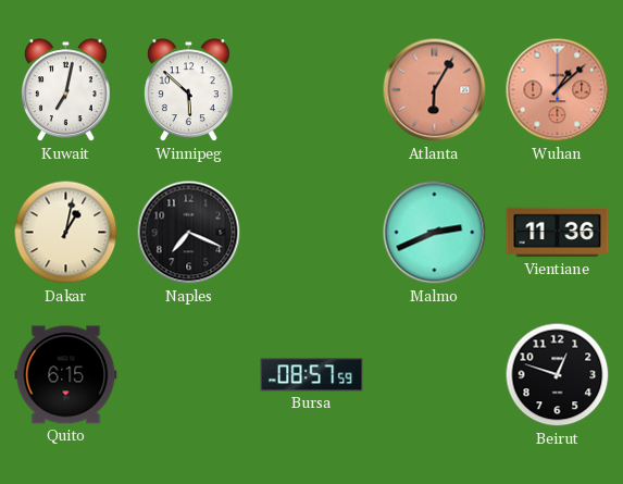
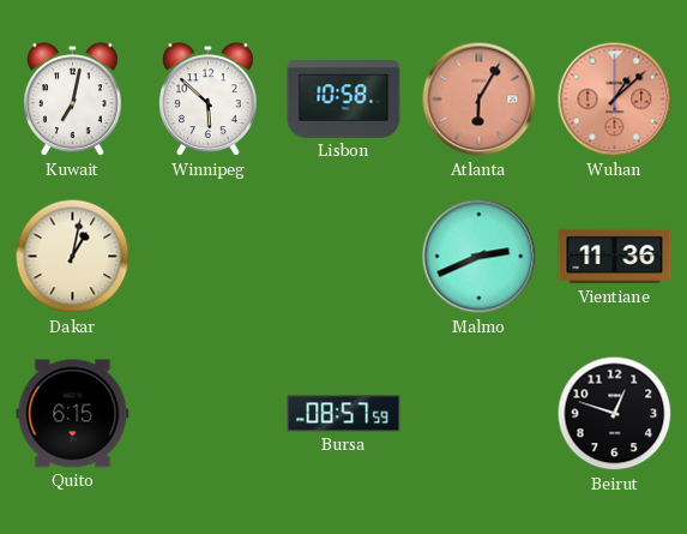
Lisbon: none -> 10:58
Naples: 7:19 -> none
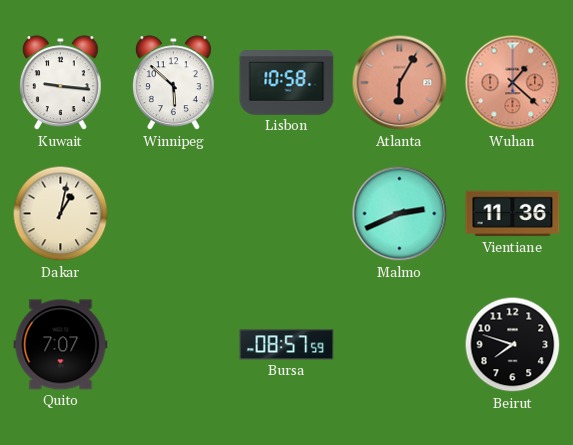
Kuwait: 7:02 -> 9:16
Wuhan: 1:08 -> 1:22
Quito: 6:15 -> 7:07
Beirut: 12:48 -> 7:48
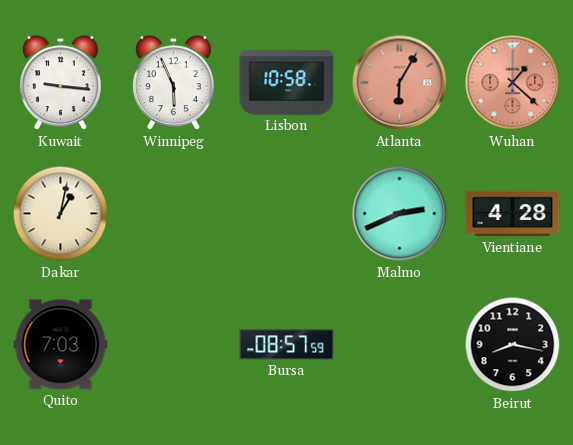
Winnipeg: 5:52 -> 5:56
Vientiane: 11:36 -> 4:28
Quito: 7:07 -> 7:03
Beirut: 7:48 -> 8:17
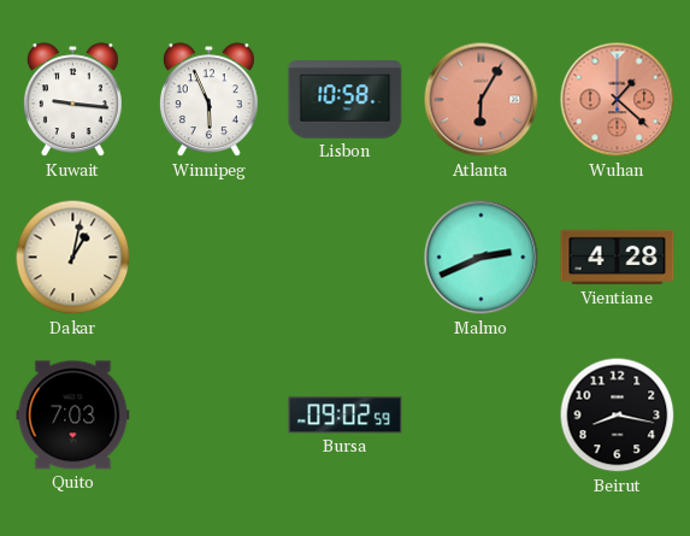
Bursa: 08:57 -> 09:02
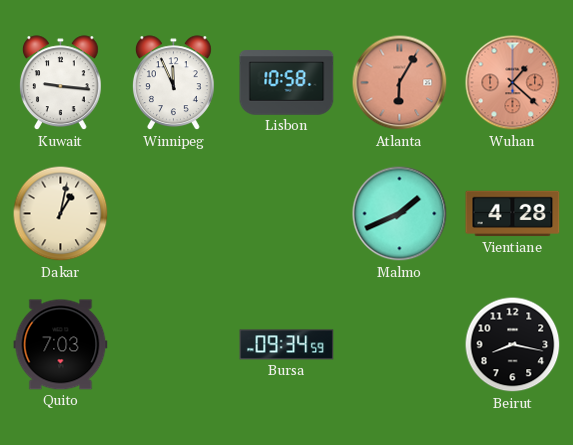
Winnipeg: 5:56 -> 11:56
Malmo: 2:41 -> 1:41
Bursa: 09:02 -> 09:34
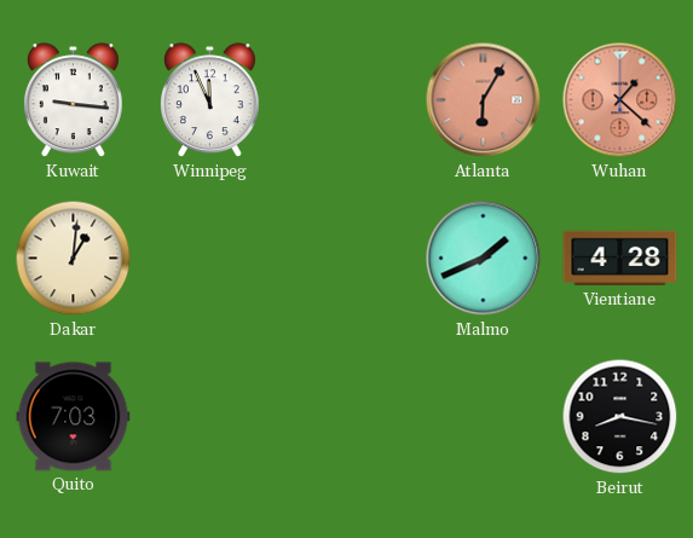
Lisbon: 10:58 -> none
Dakar: 1:02 -> 1:01
Bursa: 09:34 -> none
